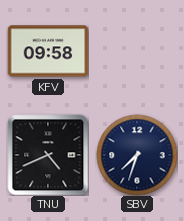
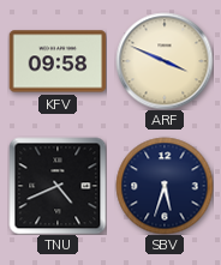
ARF: none -> 3:49
SBV: 7:33 -> 5:33
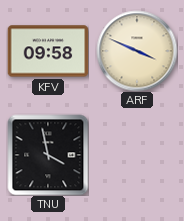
TNU: 4:41 -> 3:58
SBV: 5:33 -> none
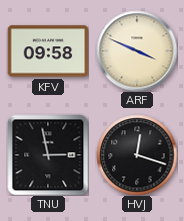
TNU: 3:58 -> 2:58
HVJ: none -> 12:18
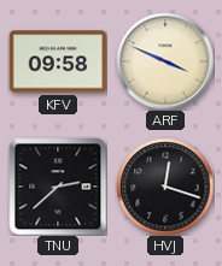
TNU: 2:58 -> 2:38
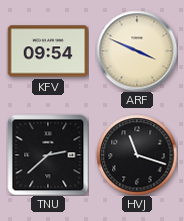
KFV: 09:58 -> 09:54
HVJ: 12:18 -> 11:18
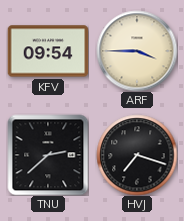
ARF: 3:49 -> 3:45
HVJ: 11:18 -> 7:18
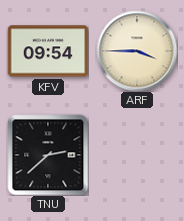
HVJ: 7:18 -> none
